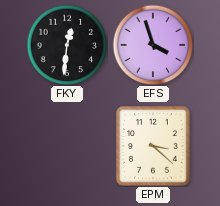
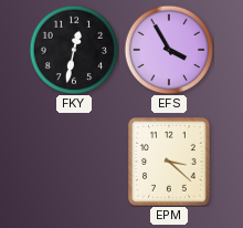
FKY: 12:31 -> 12:32
EFS: 3:57 -> 3:55
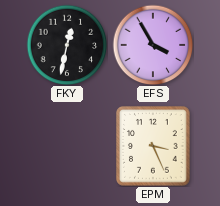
EPM: 3:22 -> 3:26
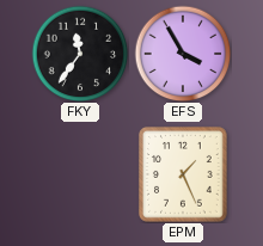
FKY: 12:32 -> 11:36
EPM: 3:26 -> 1:26
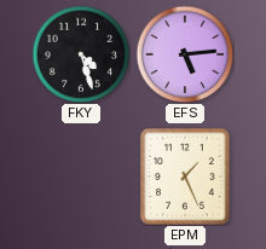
FKY: 11:36 -> 4:27
EFS: 3:55 -> 5:14
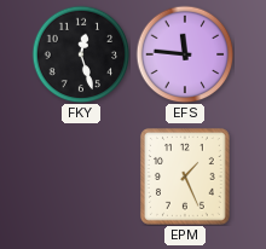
FKY: 4:27 -> 12:27
EFS: 5:14 -> 11:46
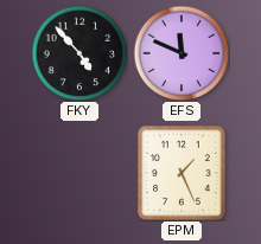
FKY: 12:27 -> 4:53
EFS: 11:46 -> 11:49
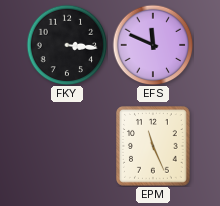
FKY: 4:53 -> 3:16
EPM: 1:26 -> 11:26
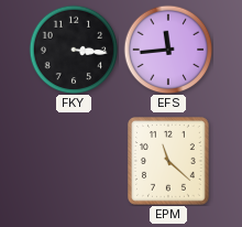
EFS: 11:49 -> 11:44
EPM: 11:26 -> 11:22
